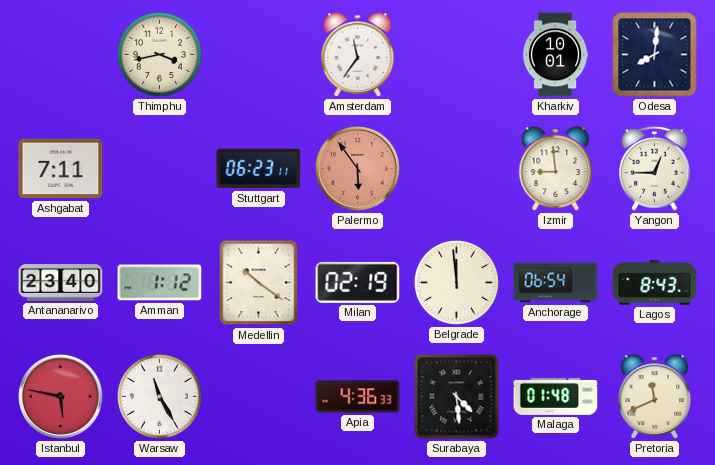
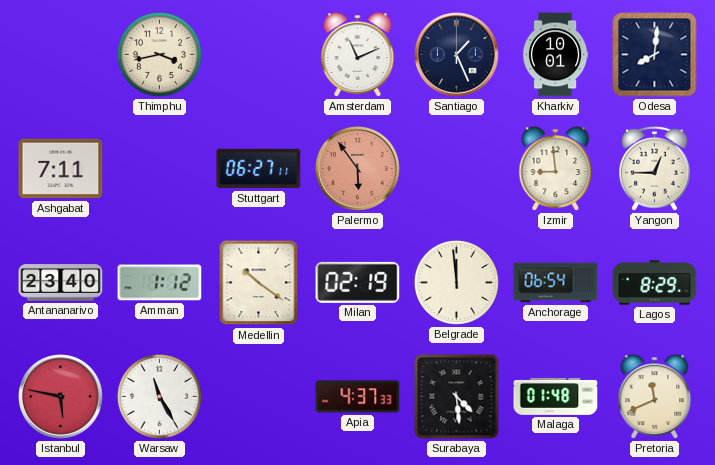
Amsterdam: 11:36 -> 11:11
Santiago: none -> 1:26
Stuttgart: 06:23 -> 06:27
Lagos: 8:43 -> 8:29
Apia: 4:36 -> 4:37
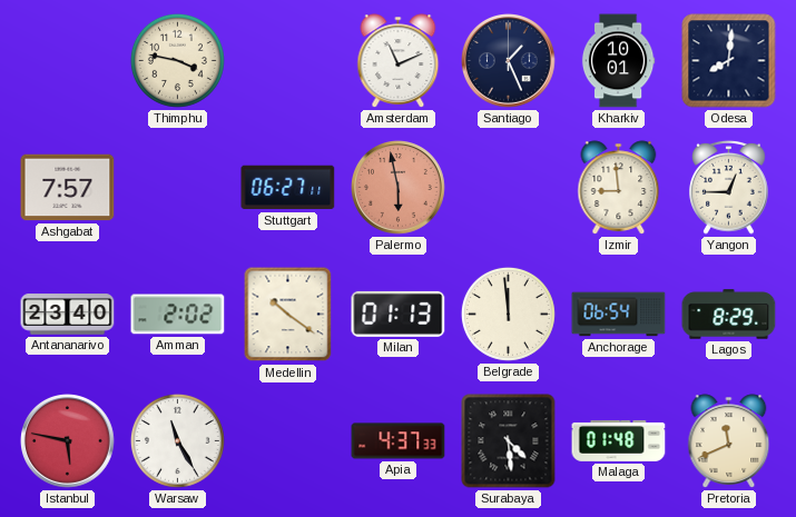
Thimphu: 3:43 -> 3:47
Ashgabat: 7:11 -> 7:57
Palermo: 5:54 -> 5:58
Amman: 1:12 -> 2:02
Milan: 02:19 -> 01:13
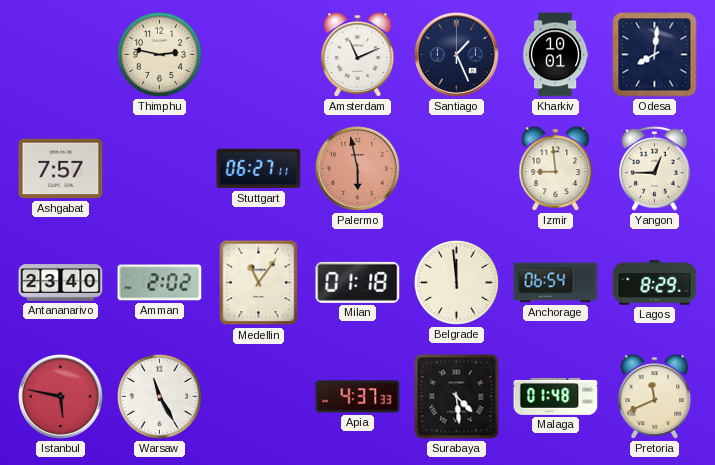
Thimphu: 3:47 -> 2:47
Medellin: 10:21 -> 11:06
Milan: 01:13 -> 01:18
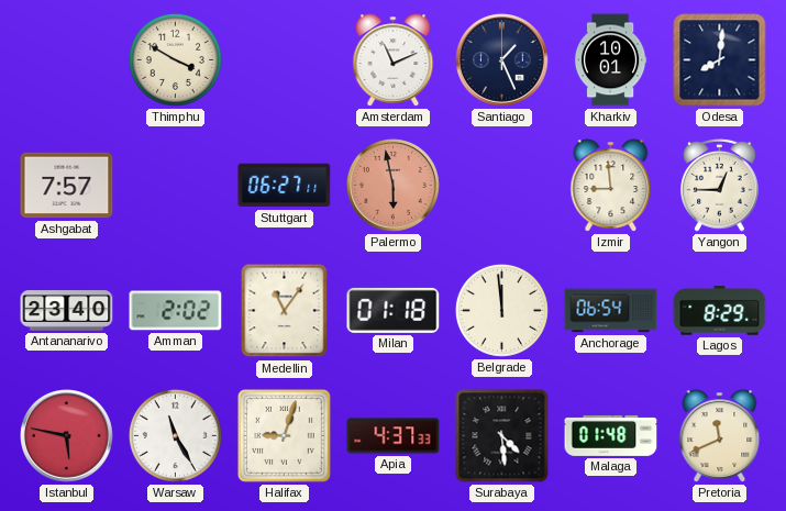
Thimphu: 2:47 -> 3:50
Halifax: none -> 9:03
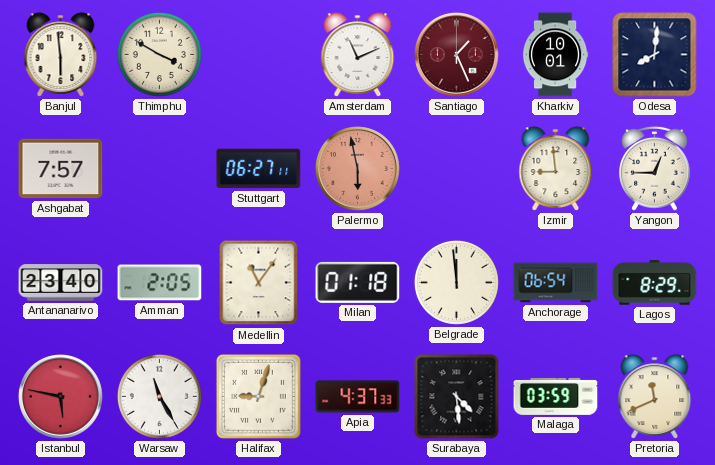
Banjul: none -> 5:59
Santiago dial: navy -> burgundy
Amman: 2:02 -> 2:05
Malaga: 01:48 -> 03:59
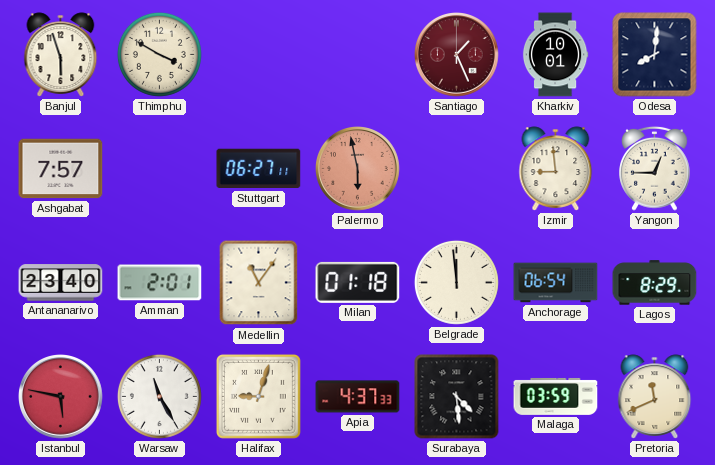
Banjul: 5:59 -> 5:57
Amsterdam: 11:11 -> none
Amman: 2:05 -> 2:01
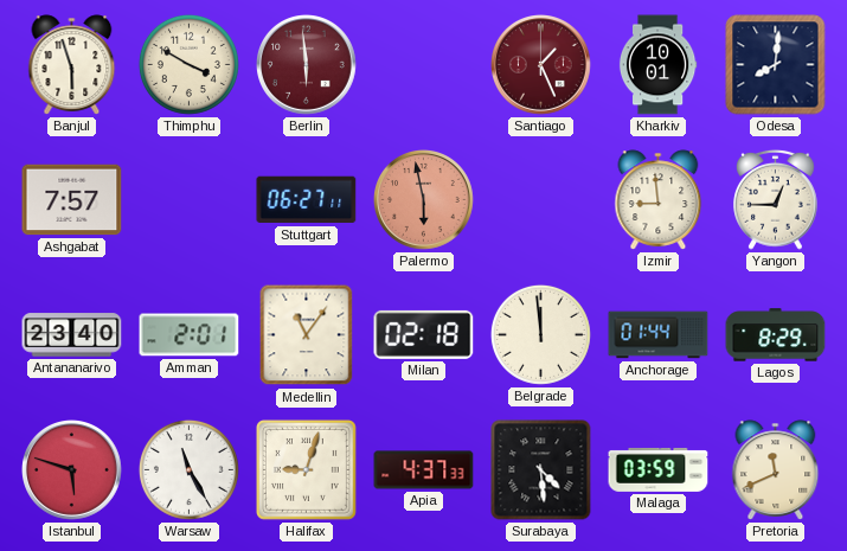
Berlin: none -> 5:59
Milan: 01:18 -> 02:18
Anchorage: 06:54 -> 01:44
Istanbul: 5:47 -> 5:48
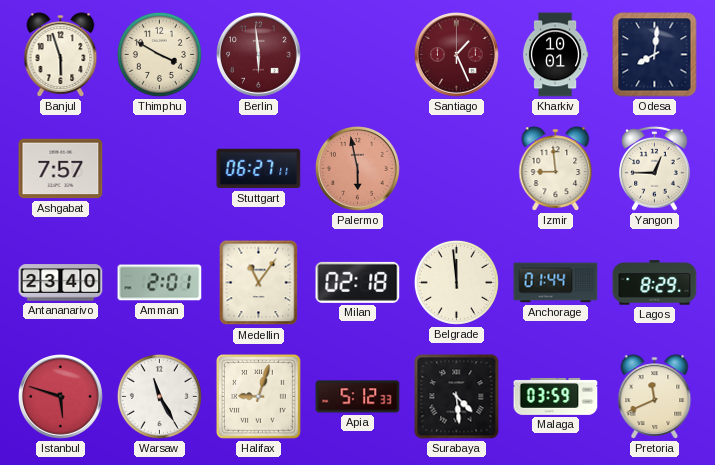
Apia: 4:37 -> 5:12
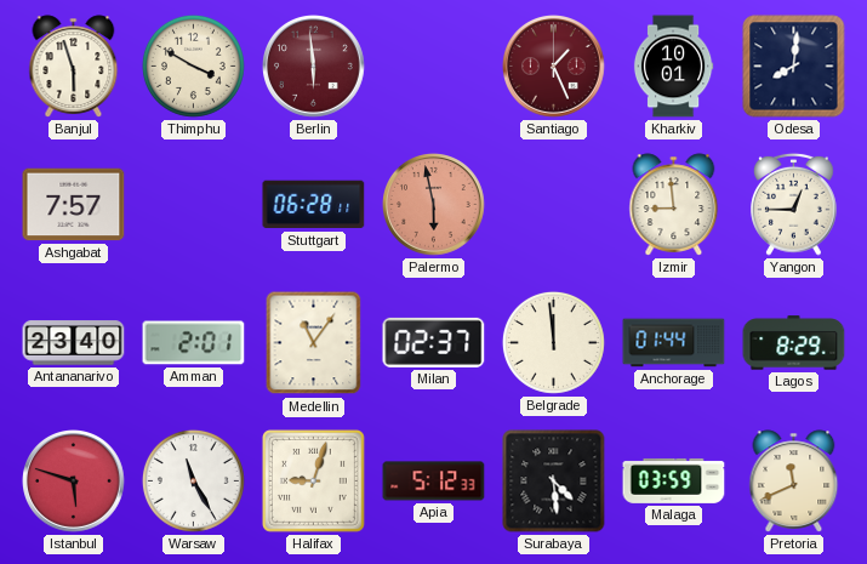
Stuttgart: 06:27 -> 06:28
Milan: 02:18 -> 02:37
